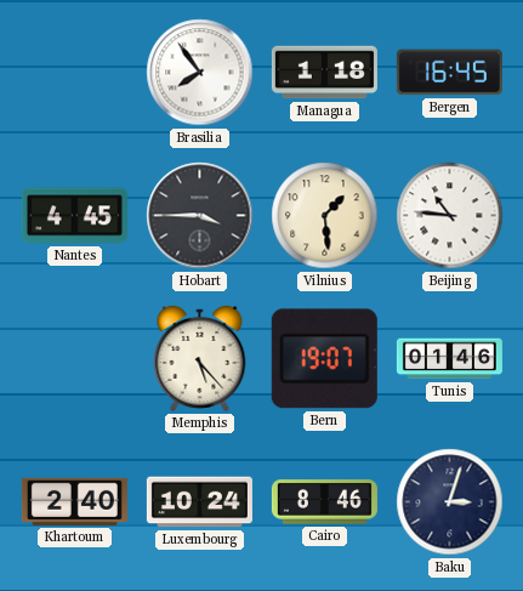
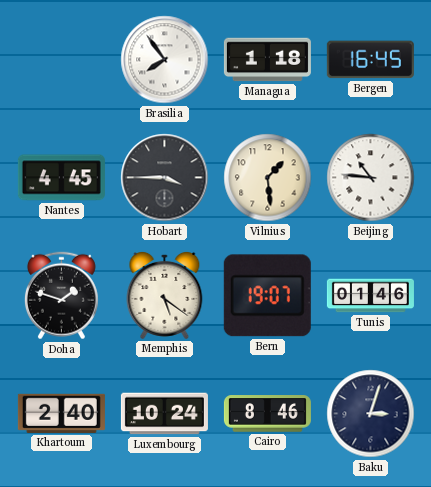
Doha: none -> 1:48
Memphis: 5:23 -> 5:21
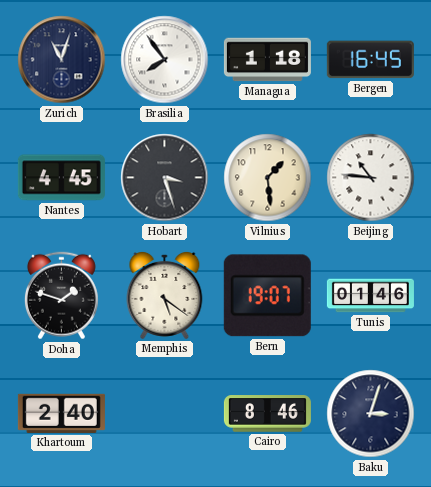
Zurich: none -> 11:03
Hobart: 3:45 -> 3:27
Luxembourg: 10:24 -> none
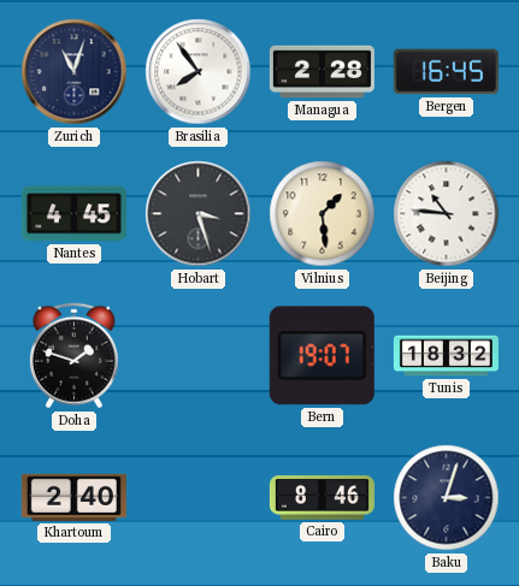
Managua: 1:18 -> 2:28
Memphis: 5:21 -> none
Tunis: 01:46 -> 18:32
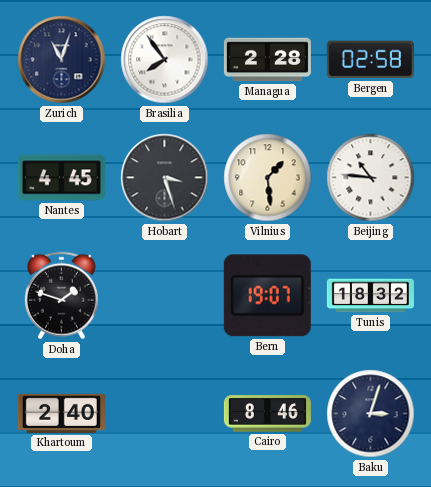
Bergen: 16:45 -> 02:58
